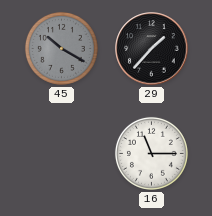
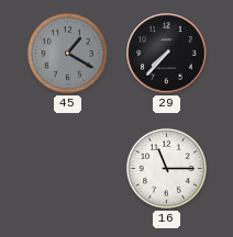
45: 10:20 -> 1:20
29: 1:37 -> 7:37
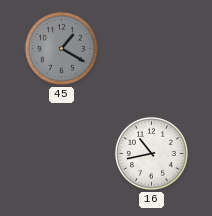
29: 7:37 -> none
16: 11:15 -> 10:43
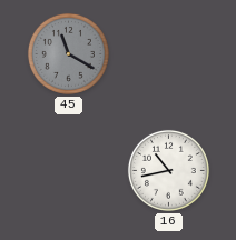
45: 1:20 -> 11:20
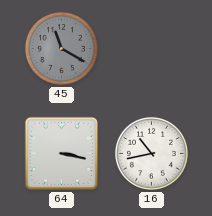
64: none -> 3:17
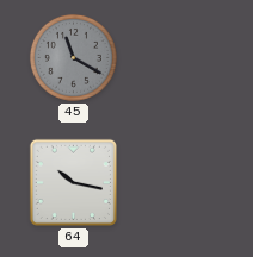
64: 3:17 -> 10:17
16: 10:43 -> none
